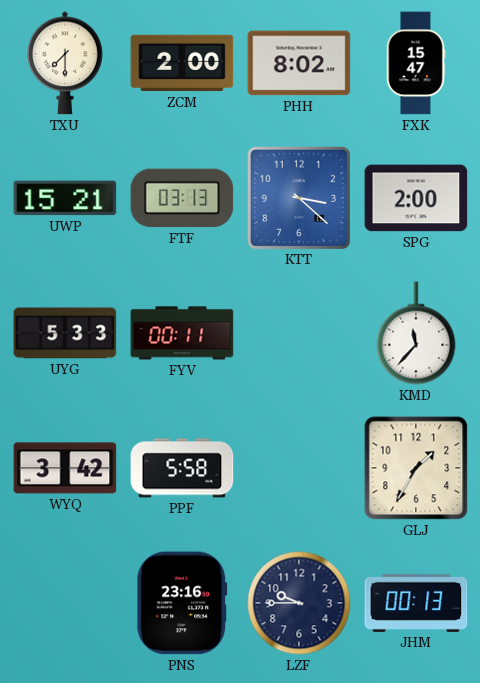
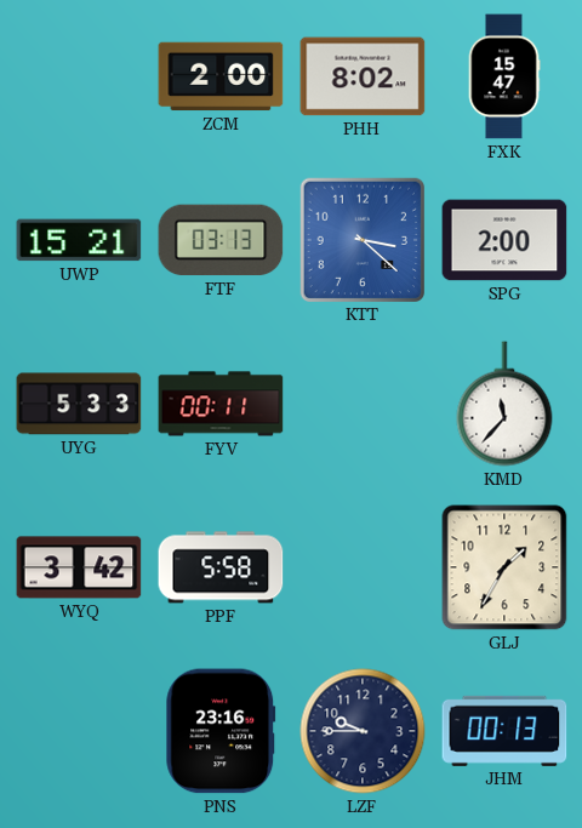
TXU: 7:30 -> none
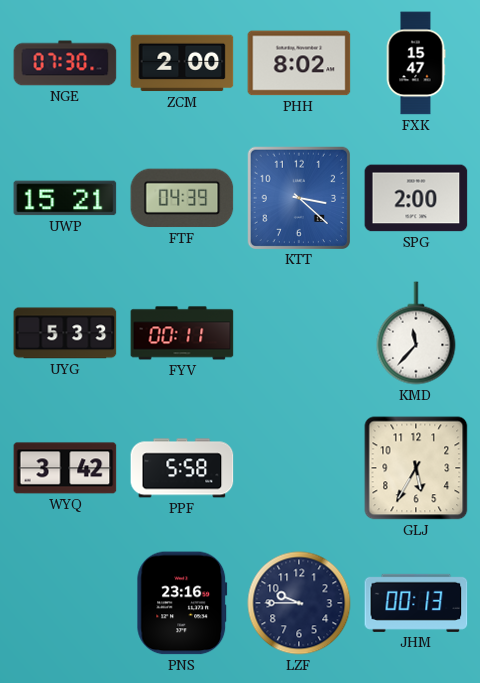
NGE: none -> 07:30
FTF: 03:13 -> 04:39
GLJ: 1:35 -> 5:35
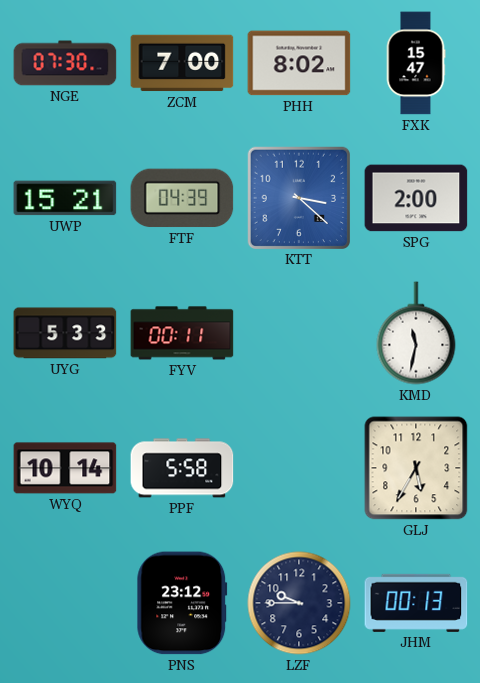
ZCM: 2:00 -> 7:00
KMD: 11:37 -> 11:32
WYQ: 3:42 -> 10:14
PNS: 23:16 -> 23:12
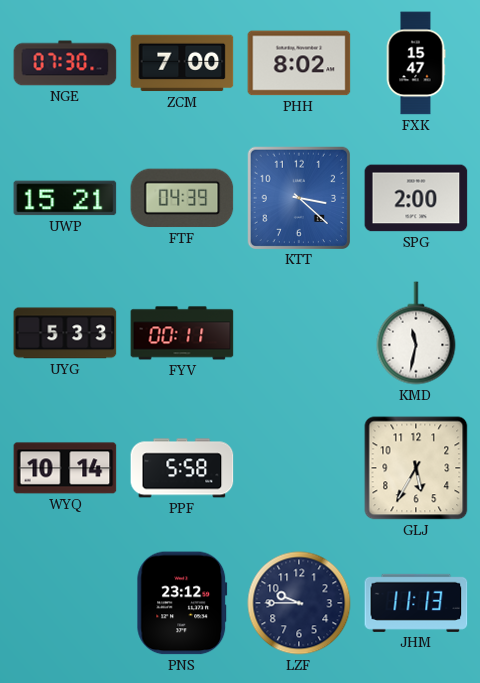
JHM: 00:13 -> 11:13
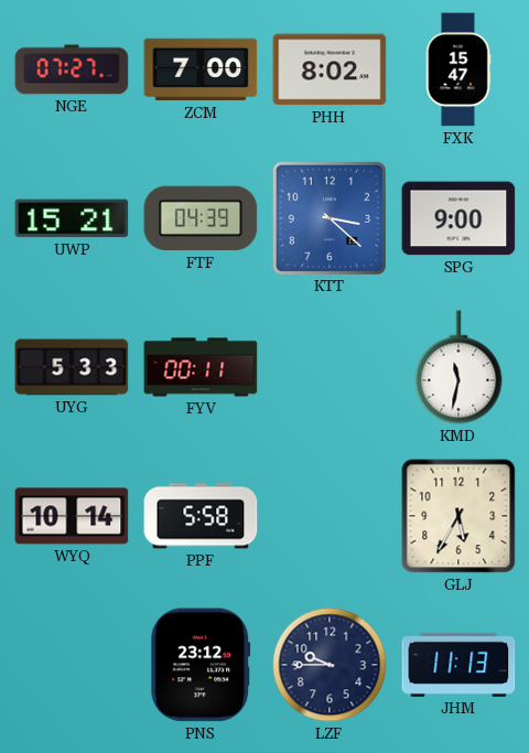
NGE: 07:30 -> 07:27
SPG: 2:00 -> 9:00
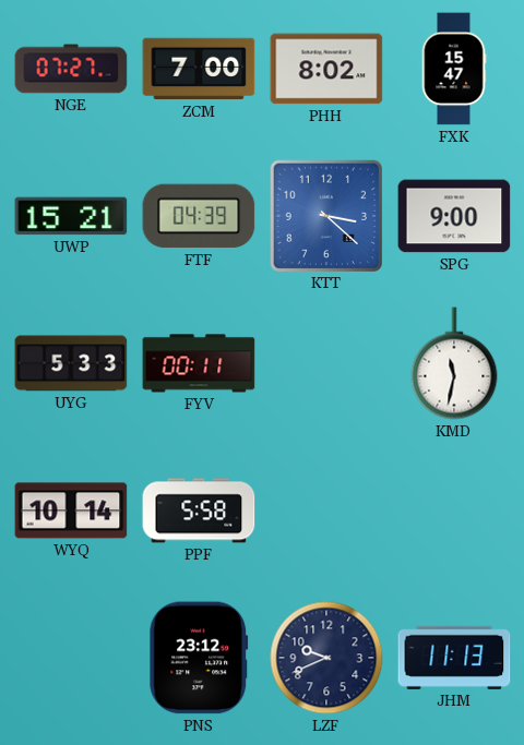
GLJ: 5:35 -> none
LZF: 9:45 -> 9:41
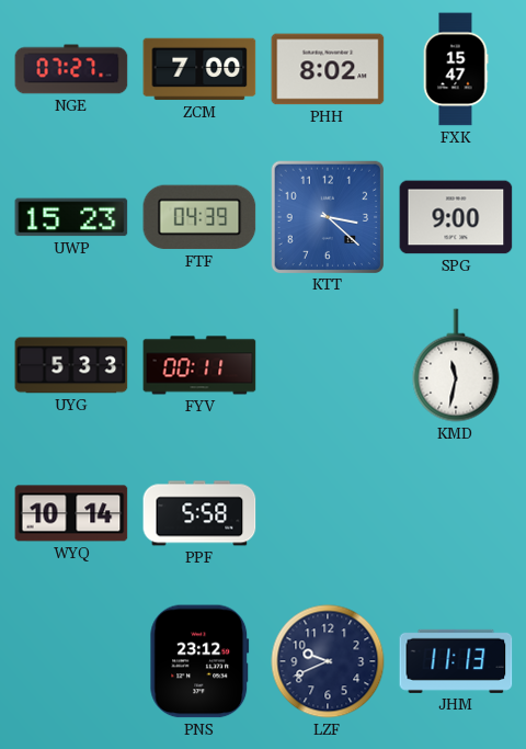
UWP: 15:21 -> 15:23
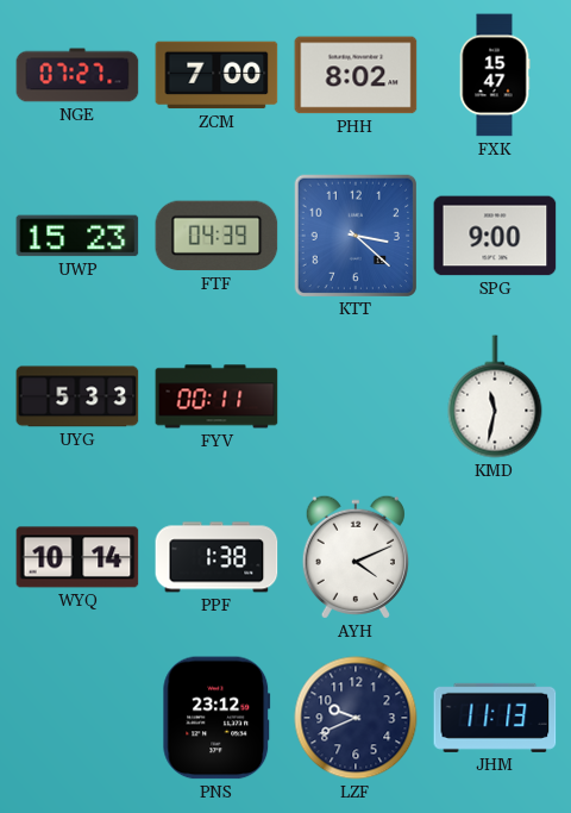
PPF: 5:58 -> 1:38
AYH: none -> 4:11
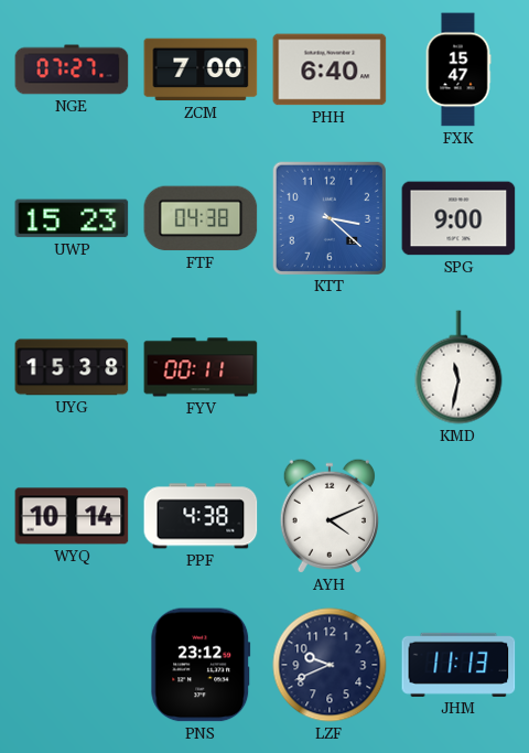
PHH: 8:02 -> 6:40
FTF: 04:39 -> 04:38
UYG: 5:33 -> 15:38
PPF: 1:38 -> 4:38
